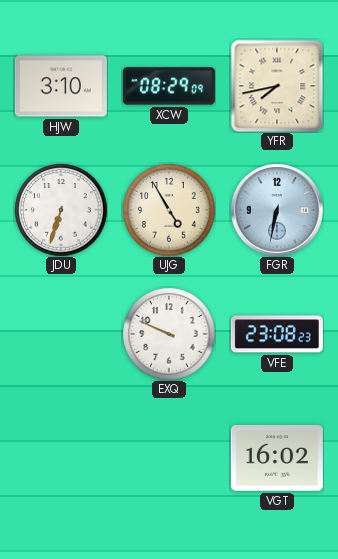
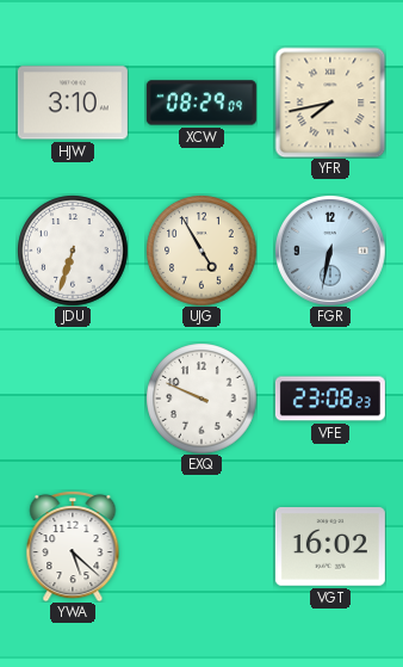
YWA: none -> 5:22
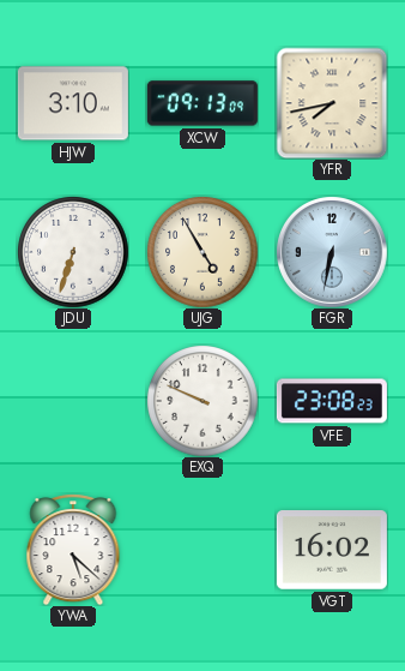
XCW: 08:29 -> 09:13
